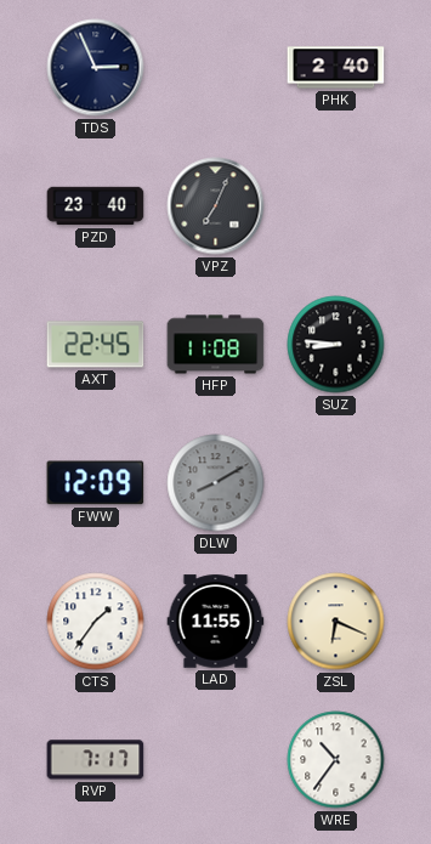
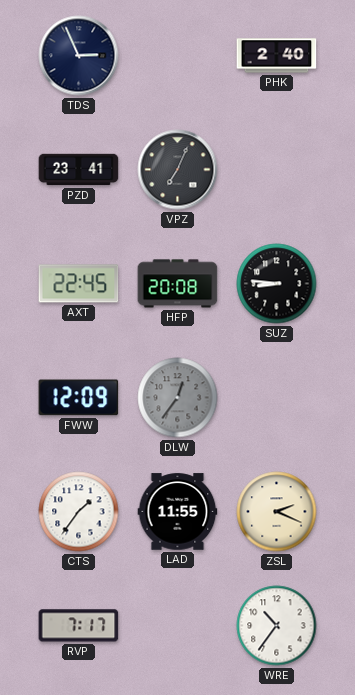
PZD: 23:40 -> 23:41
HFP: 11:08 -> 20:08
DLW: 8:10 -> 12:36
ZSL: 6:19 -> 2:19
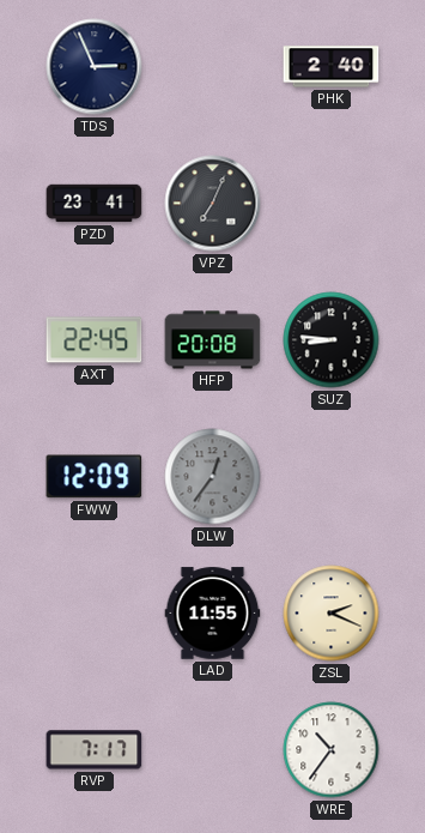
CTS: 1:36 -> none
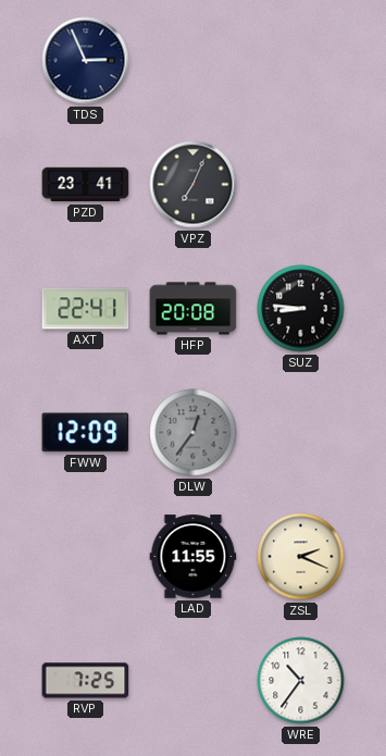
PHK: 2:40 -> none
AXT: 22:45 -> 22:41
RVP: 7:17 -> 7:25
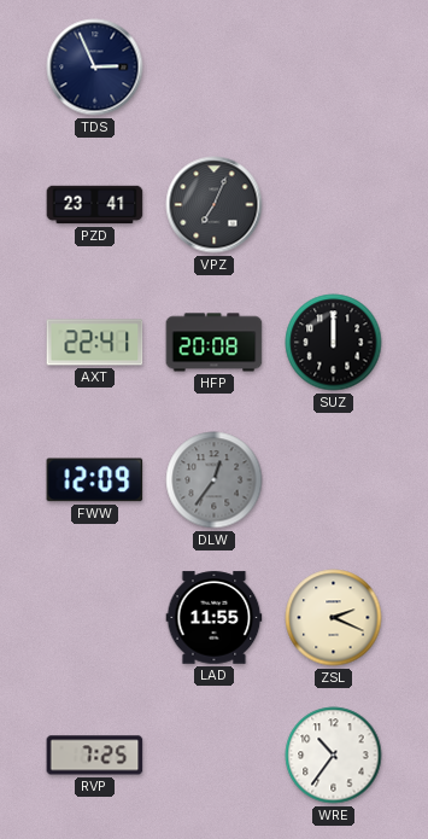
SUZ: 8:46 -> 12:00
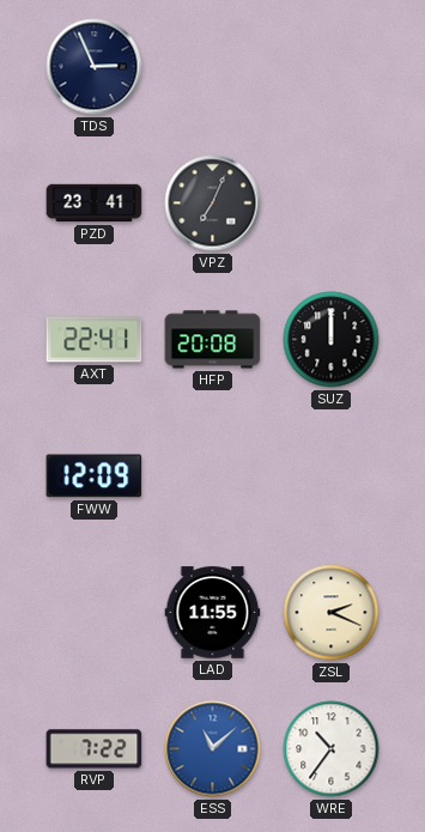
DLW: 12:36 -> none
RVP: 7:25 -> 7:22
ESS: none -> 11:08
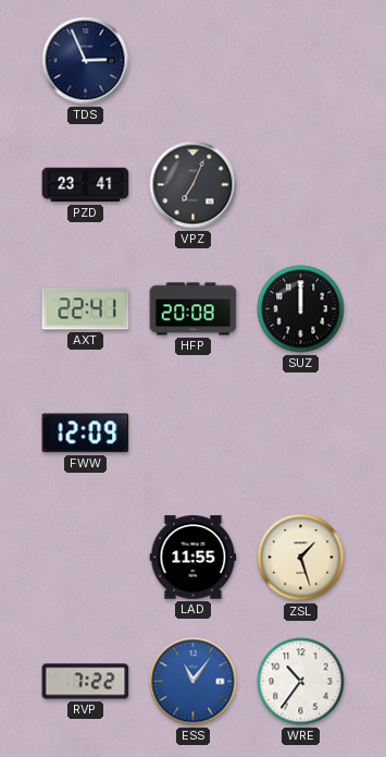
ZSL: 2:19 -> 1:27
ESS: 11:08 -> 11:06
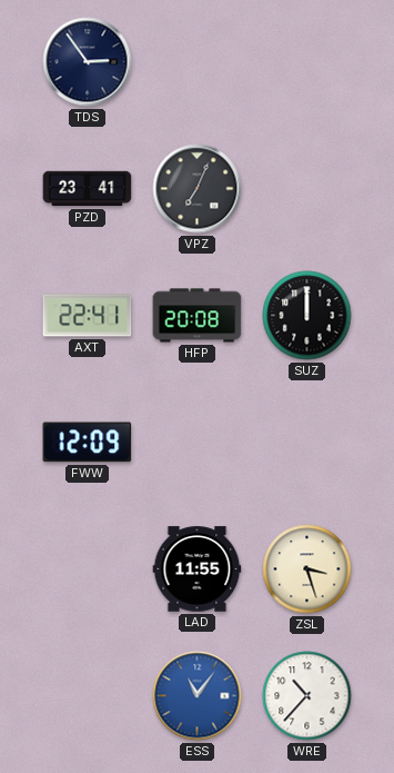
TDS: 2:56 -> 2:54
ZSL: 1:27 -> 3:27
RVP: 7:22 -> none
WRE: 10:36 -> 10:37
